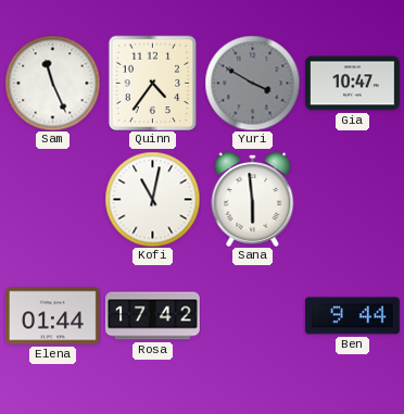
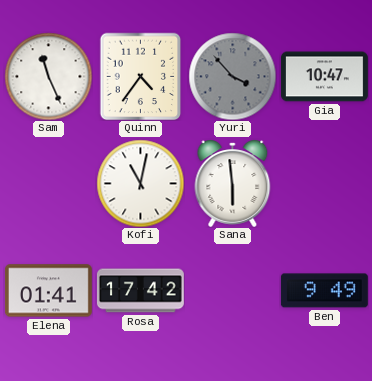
Yuri: 3:50 -> 3:53
Elena: 01:44 -> 01:41
Ben: 9:44 -> 9:49
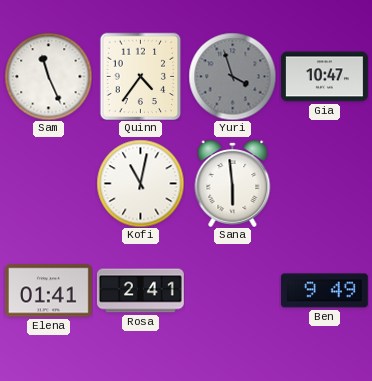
Yuri: 3:53 -> 3:57
Rosa: 17:42 -> 2:41
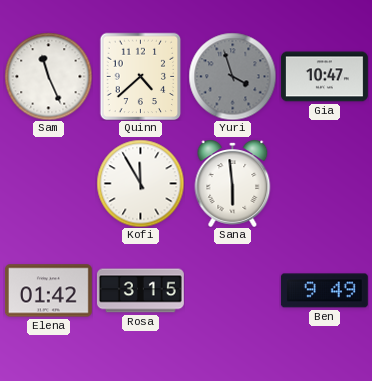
Quinn: 4:36 -> 4:38
Kofi: 11:02 -> 11:55
Elena: 01:41 -> 01:42
Rosa: 2:41 -> 3:15
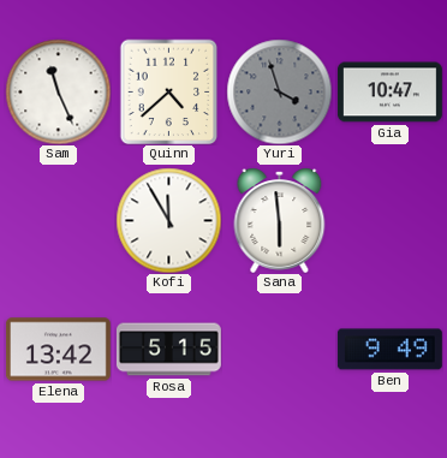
Elena: 01:42 -> 13:42
Rosa: 3:15 -> 5:15
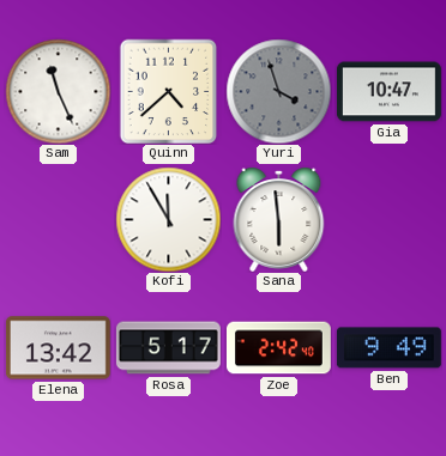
Rosa: 5:15 -> 5:17
Zoe: none -> 2:42
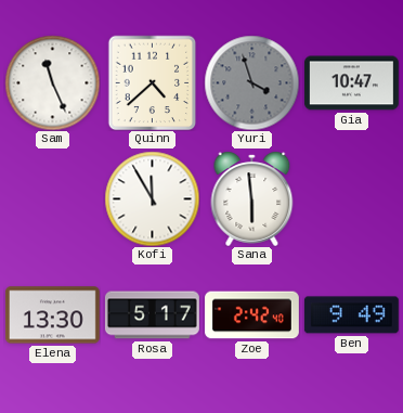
Elena: 13:42 -> 13:30
